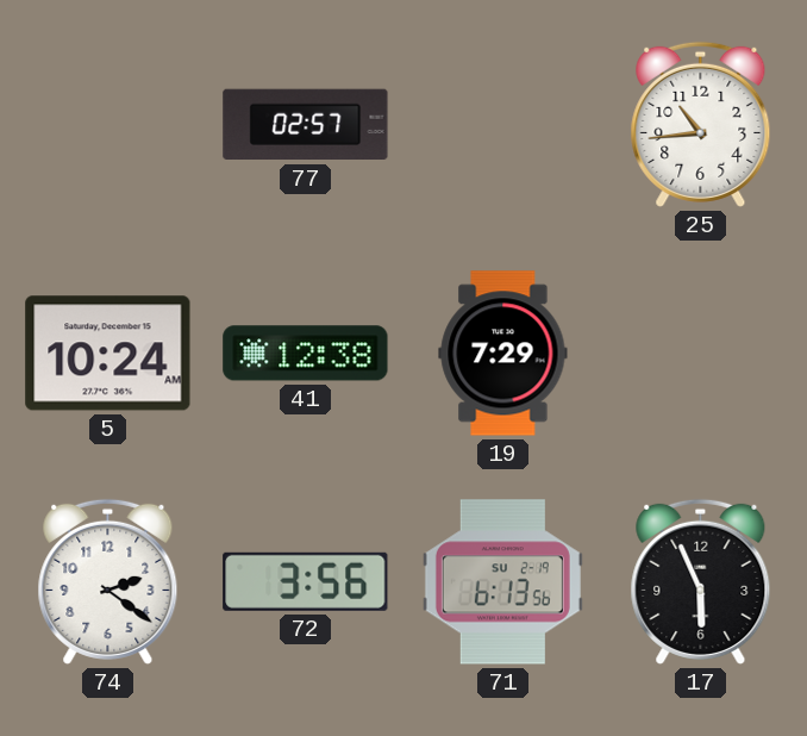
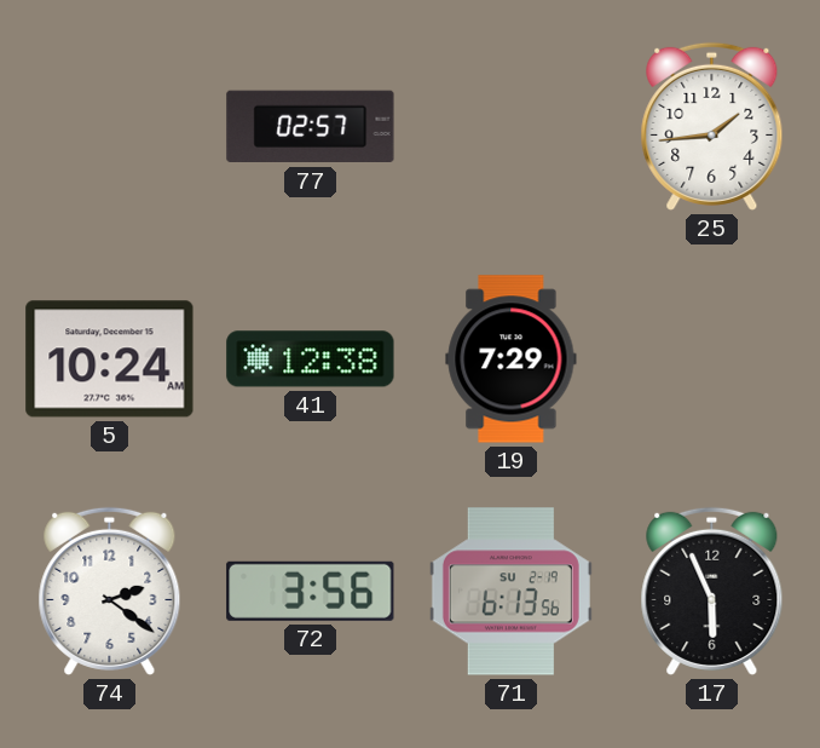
25: 10:44 -> 1:44
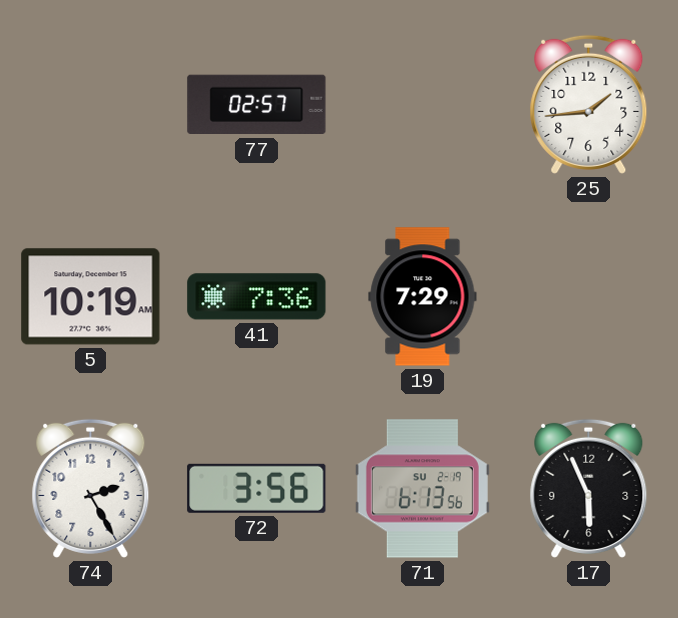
5: 10:24 -> 10:19
41: 12:38 -> 7:36
74: 2:21 -> 2:25
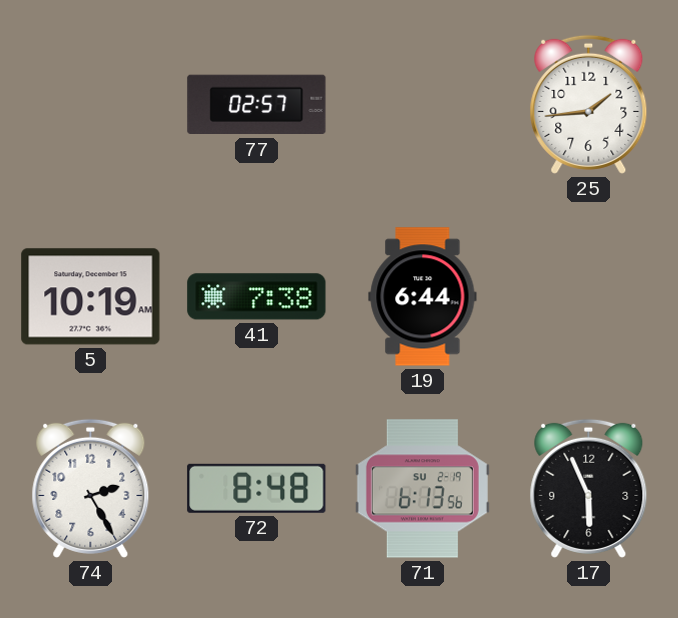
41: 7:36 -> 7:38
19: 7:29 -> 6:44
72: 3:56 -> 8:48
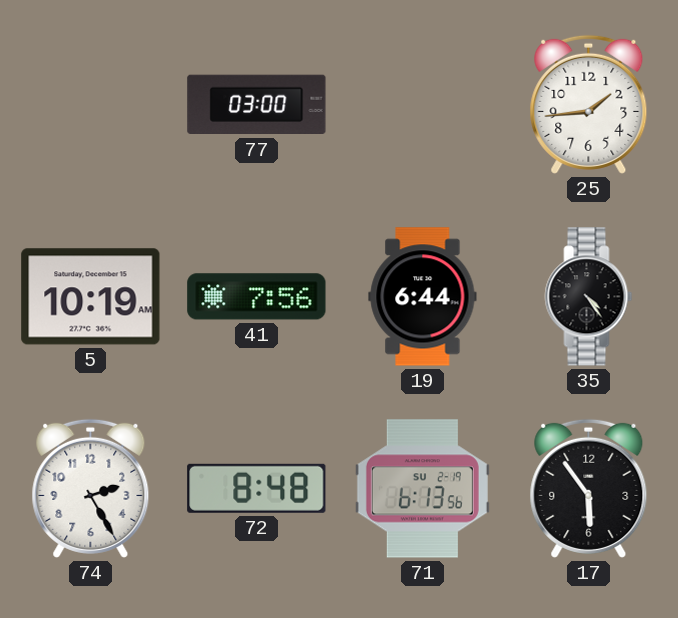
77: 02:57 -> 03:00
41: 7:38 -> 7:56
35: none -> 4:24
17: 5:56 -> 5:54
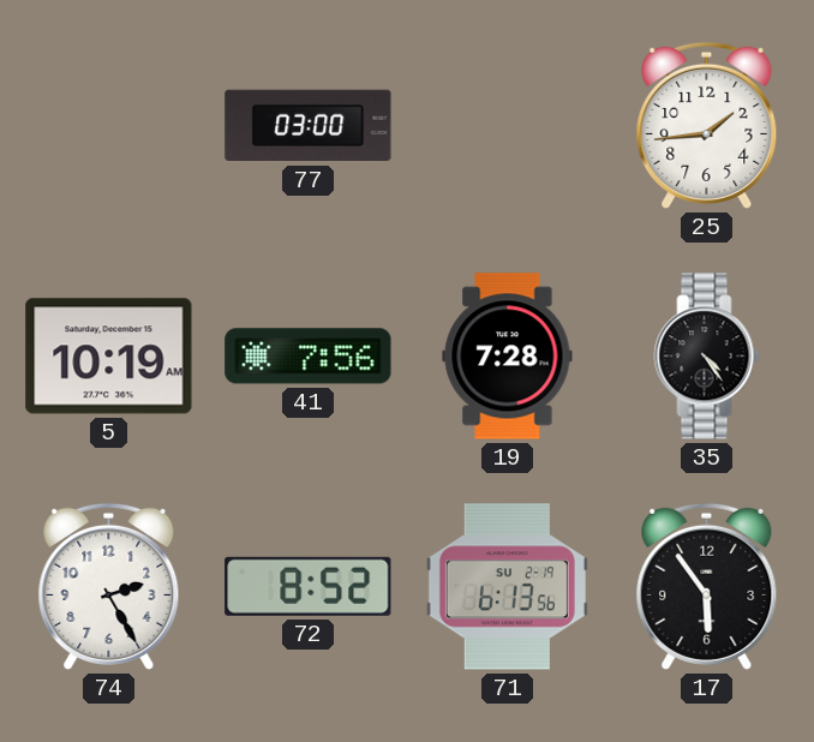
19: 6:44 -> 7:28
72: 8:48 -> 8:52
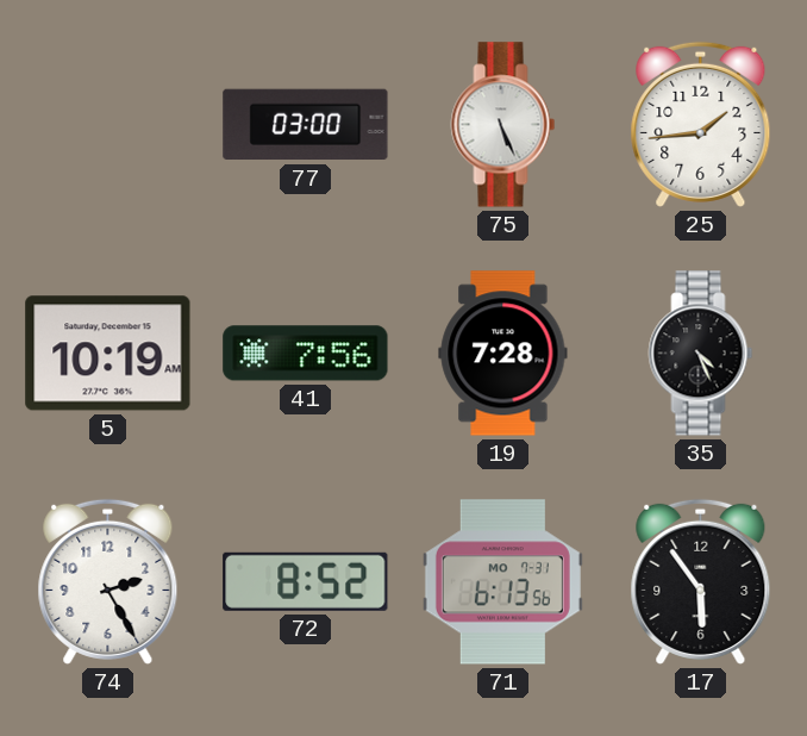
75: none -> 5:26
35: 4:24 -> 4:26
71 date: SU 2-19 -> MO 7-31
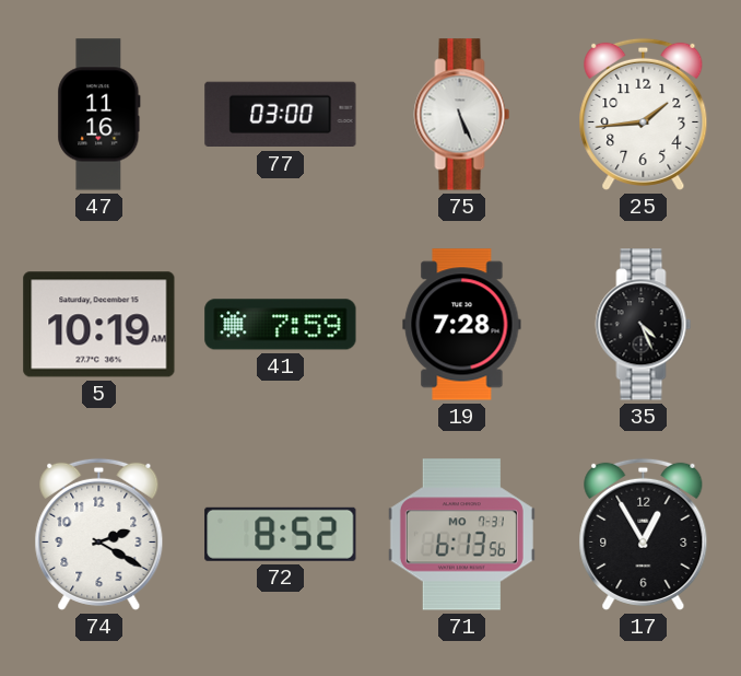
47: none -> 11:16
41: 7:56 -> 7:59
74: 2:25 -> 2:20
17: 5:54 -> 12:55
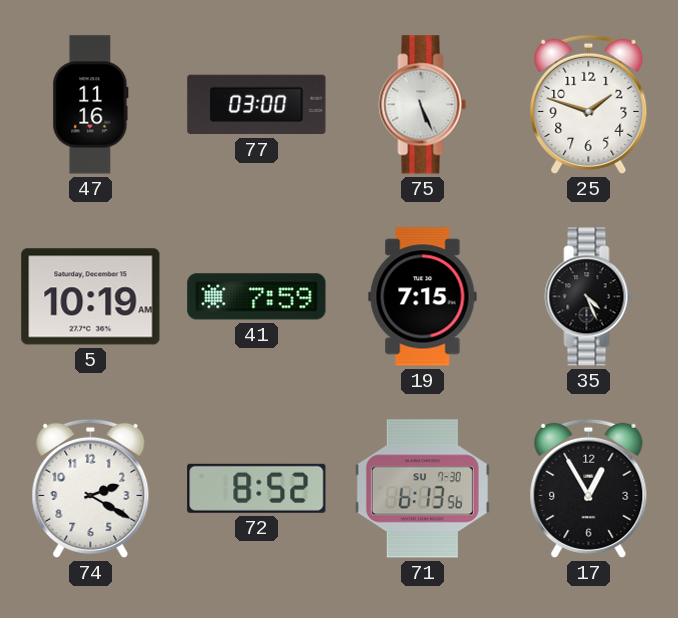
25: 1:44 -> 1:48
19: 7:28 -> 7:15
71 date: MO 7-31 -> SU 7-30
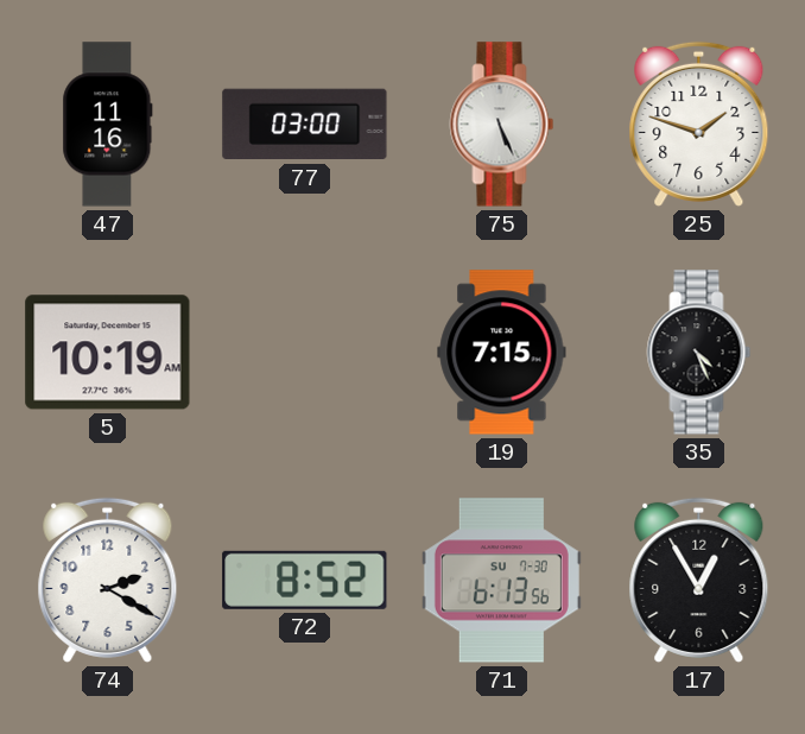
41: 7:59 -> none
